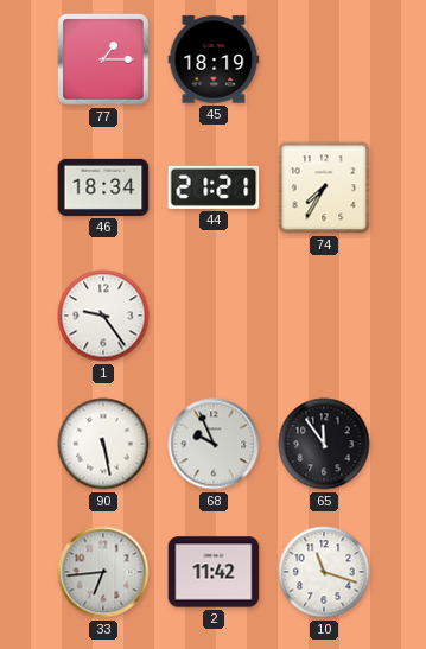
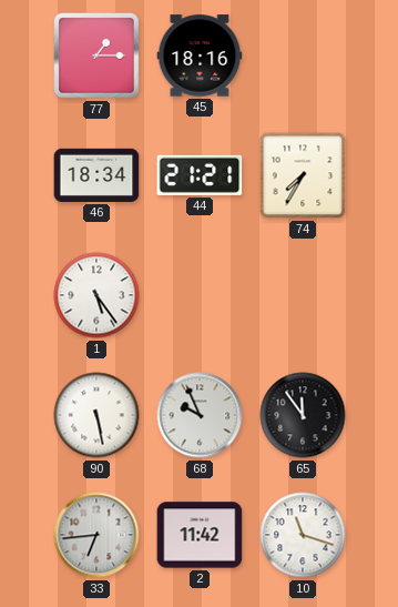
45: 18:19 -> 18:16
1: 9:24 -> 5:24
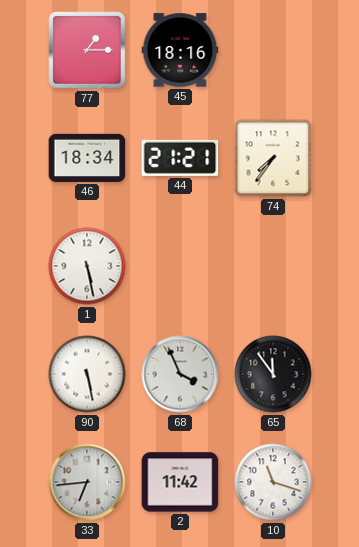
74: 7:35 -> 7:36
1: 5:24 -> 5:28
68: 9:56 -> 3:56
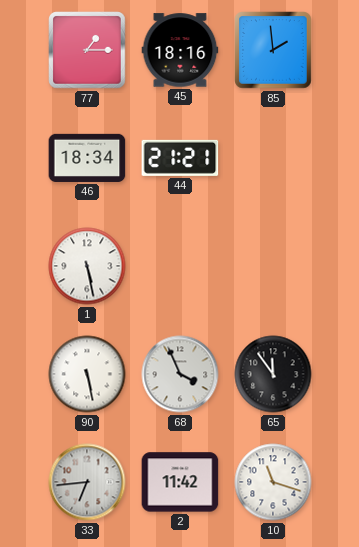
85: none -> 1:59
74: 7:36 -> none
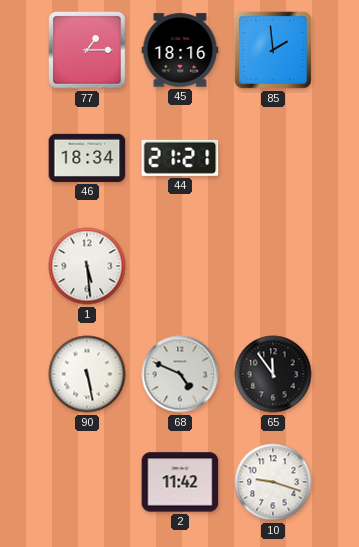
1: 5:28 -> 5:29
68: 3:56 -> 4:49
33: 6:44 -> none
10: 11:18 -> 9:18
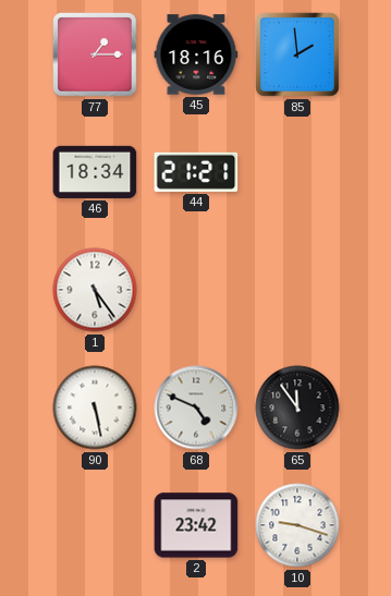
1: 5:29 -> 5:24
2: 11:42 -> 23:42
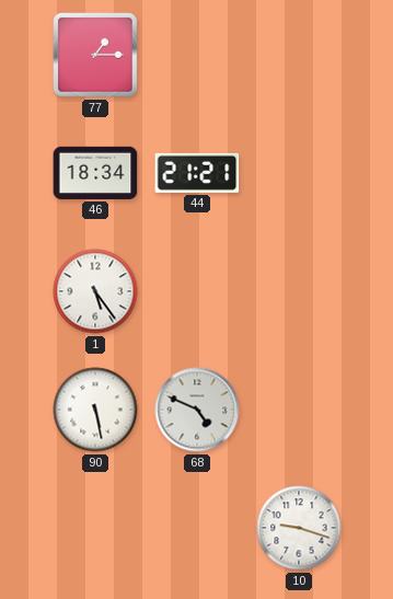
45: 18:16 -> none
85: 1:59 -> none
65: 11:54 -> none
2: 23:42 -> none
